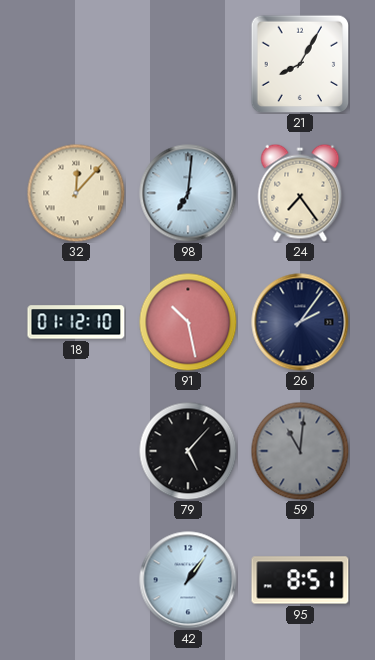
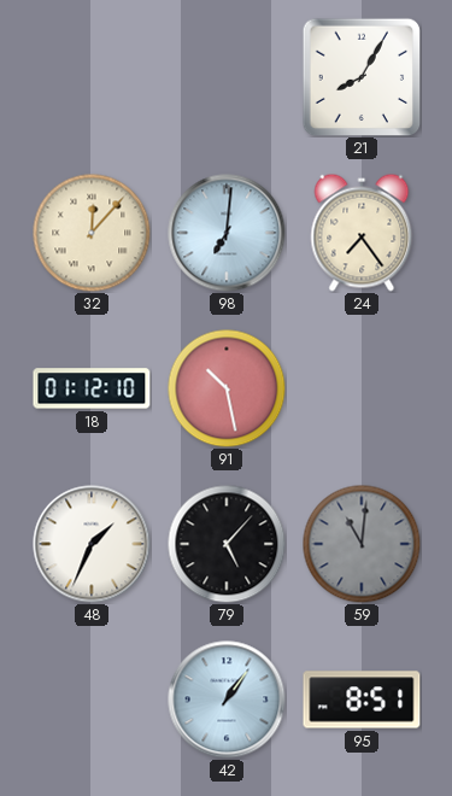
26: 2:06 -> none
48: none -> 1:34
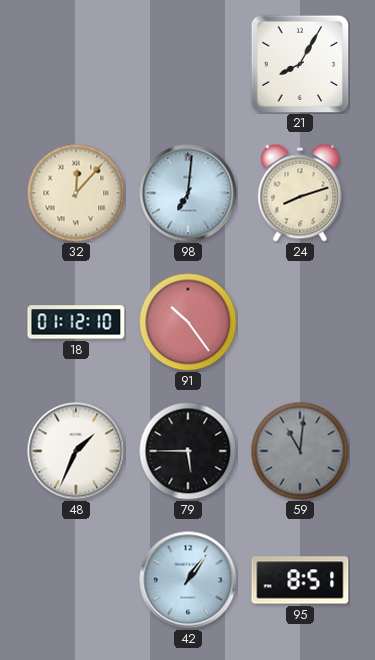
24: 7:24 -> 8:12
91: 10:28 -> 10:24
79: 5:07 -> 5:45
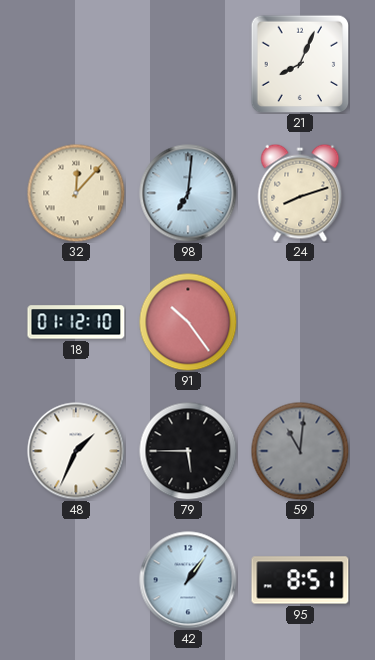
21: 8:05 -> 8:04
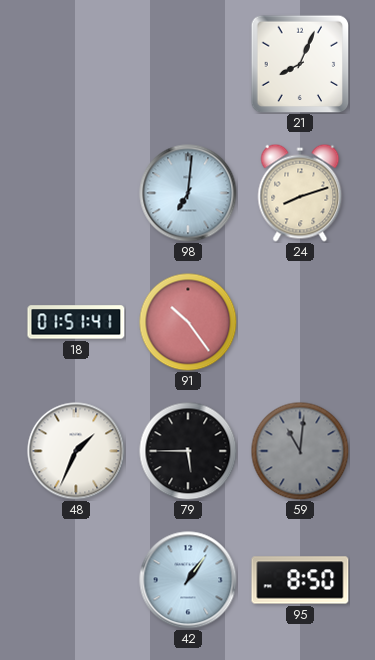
32: 12:07 -> none
18: 01:12 -> 01:51
95: 8:51 -> 8:50
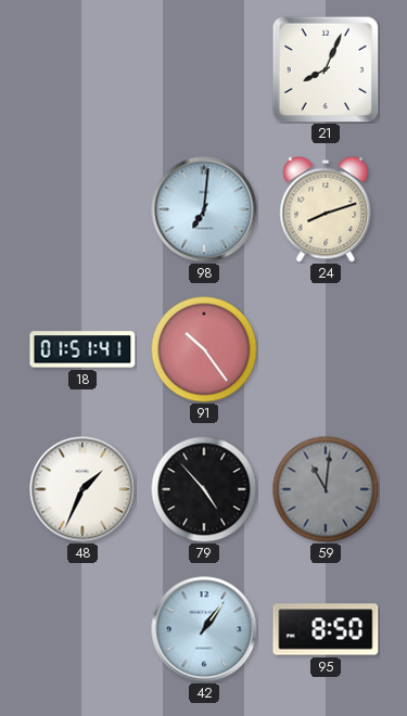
79: 5:45 -> 4:53
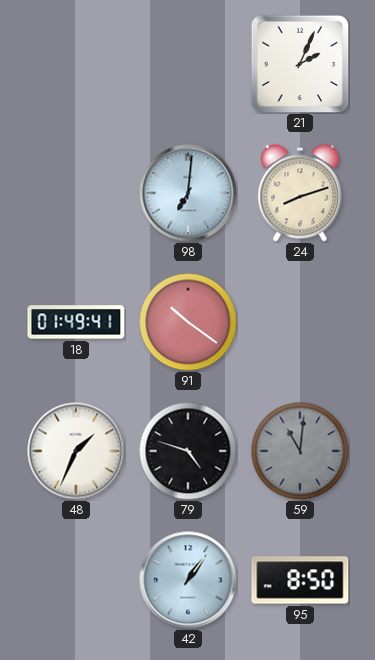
21: 8:04 -> 2:04
18: 01:51 -> 01:49
91: 10:24 -> 10:21
79: 4:53 -> 4:48
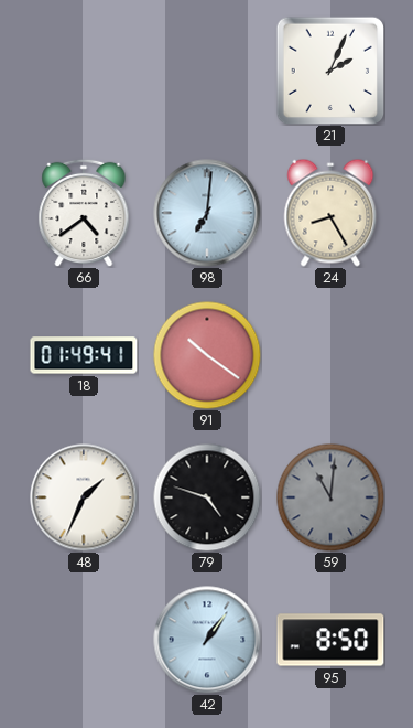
66: none -> 4:39
24: 8:12 -> 8:25
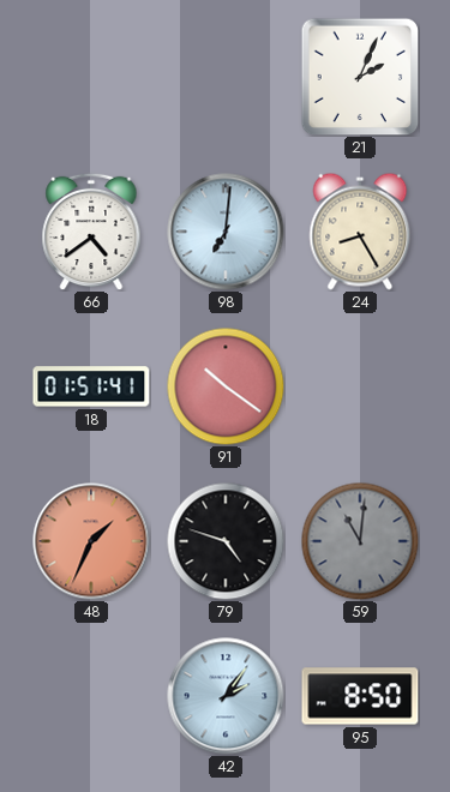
18: 01:49 -> 01:51
48 dial: white -> salmon
42: 1:06 -> 2:06
